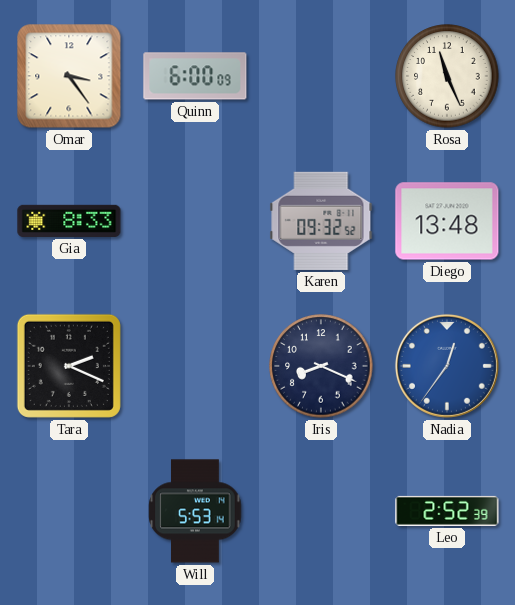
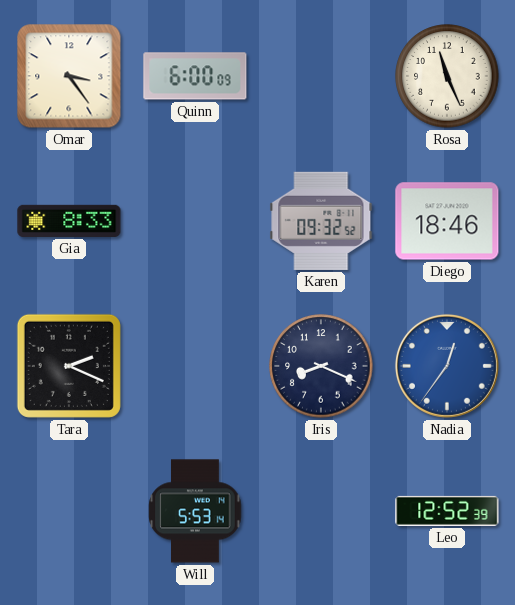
Diego: 13:48 -> 18:46
Leo: 2:52 -> 12:52
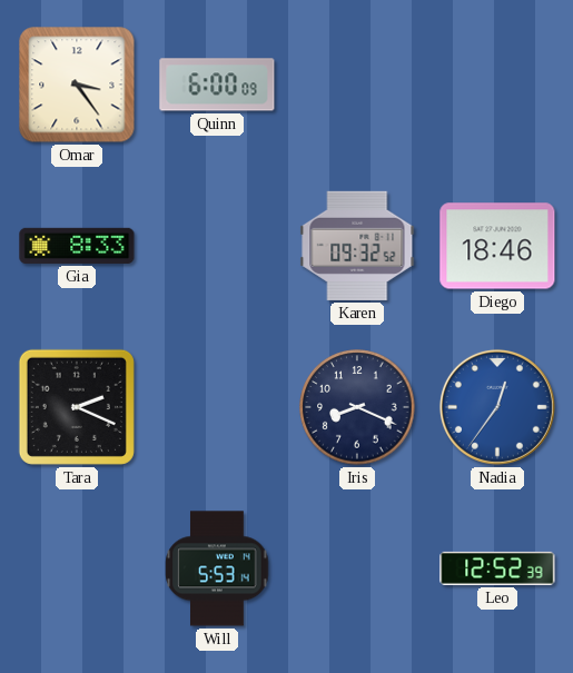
Rosa: 11:26 -> none
